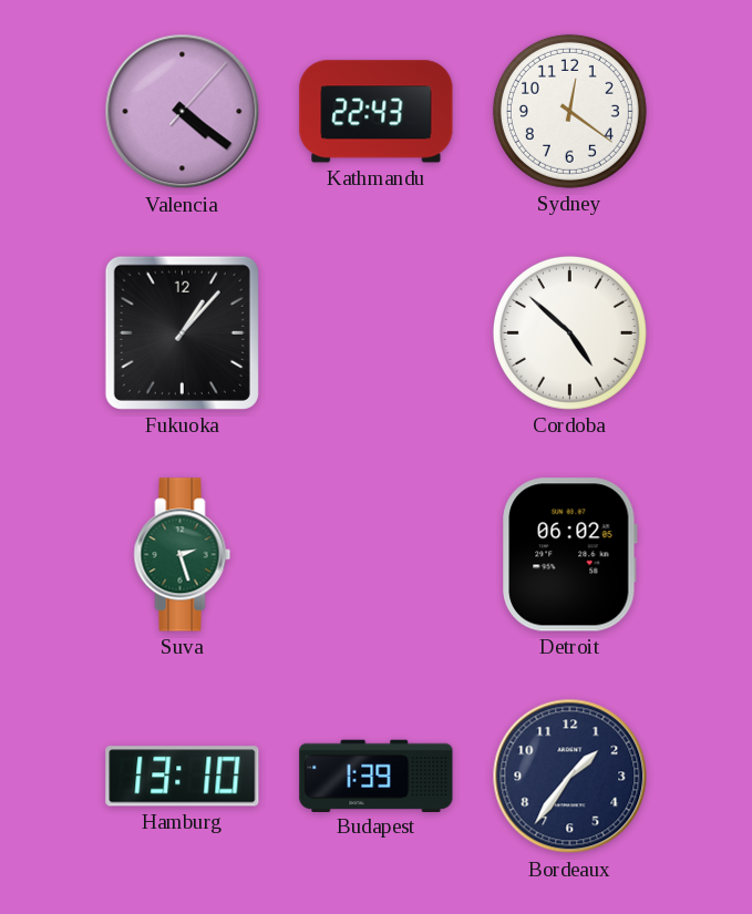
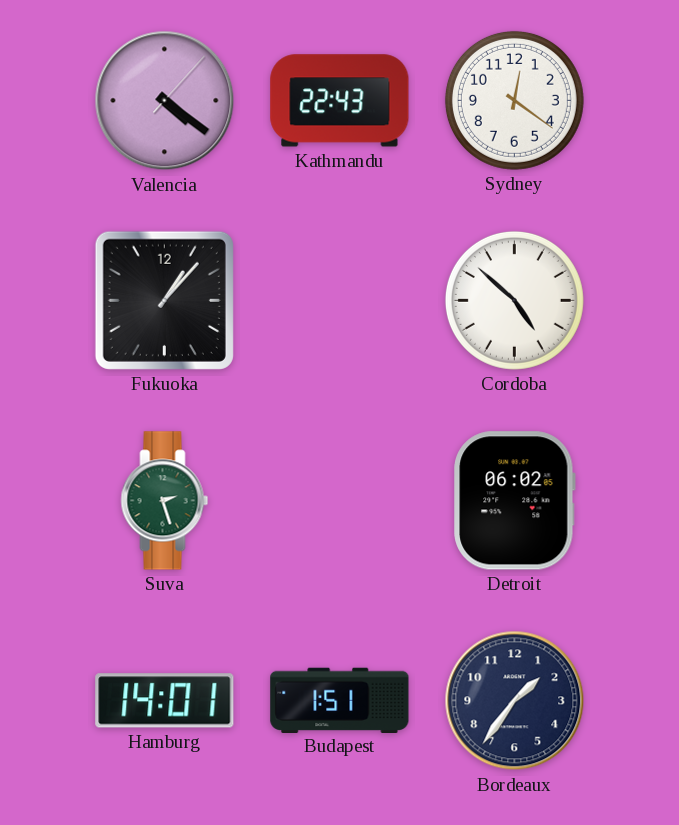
Hamburg: 13:10 -> 14:01
Budapest: 1:39 -> 1:51
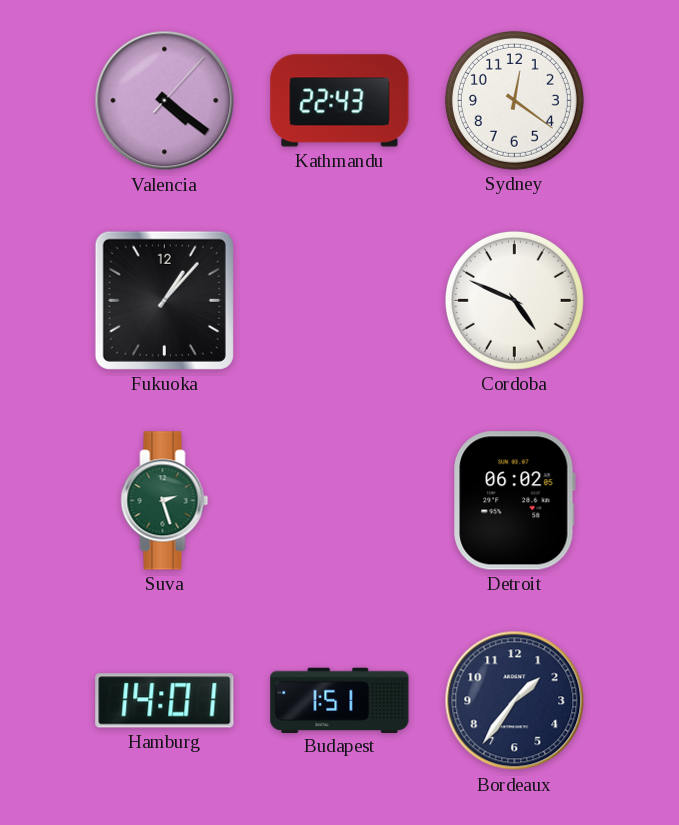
Cordoba: 4:52 -> 4:49
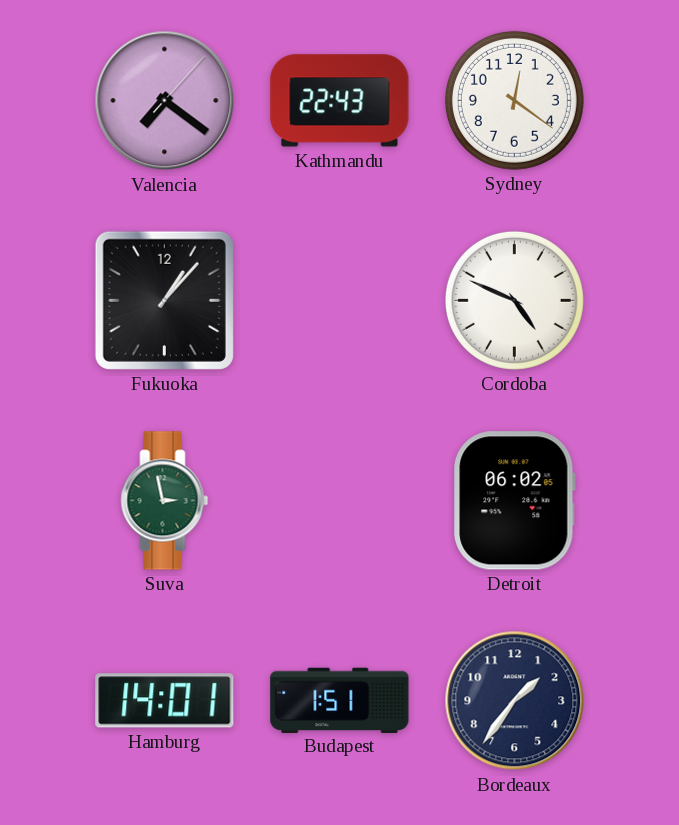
Valencia: 4:21 -> 7:21
Suva: 2:27 -> 2:58
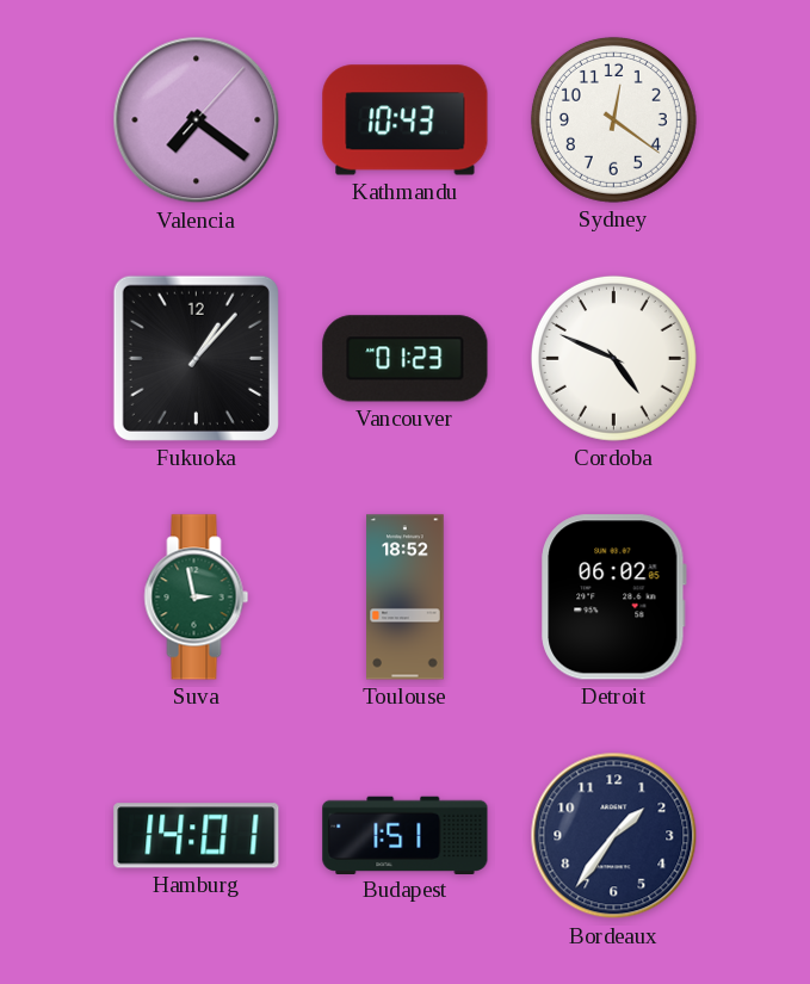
Kathmandu: 22:43 -> 10:43
Vancouver: none -> 01:23
Toulouse: none -> 18:52
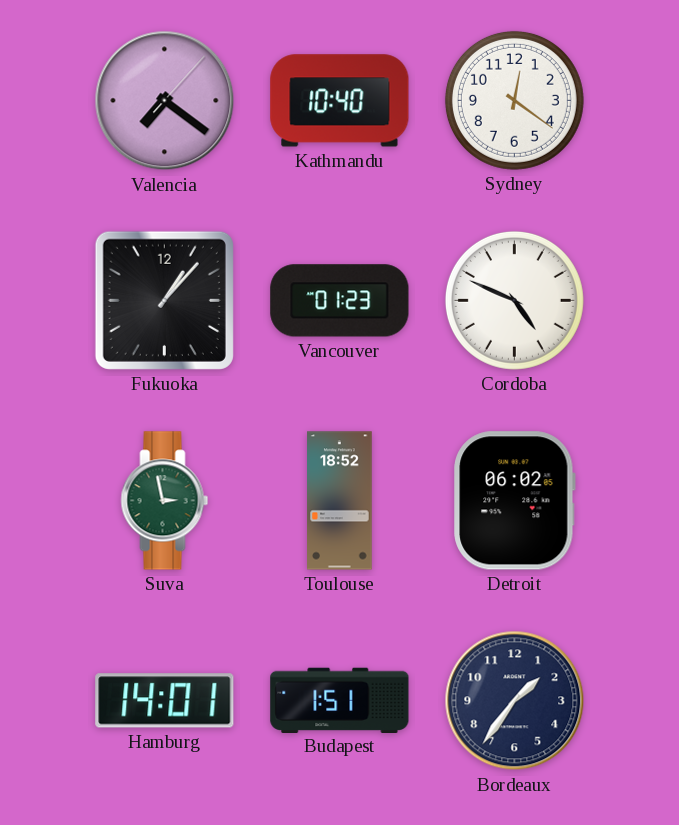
Kathmandu: 10:43 -> 10:40
